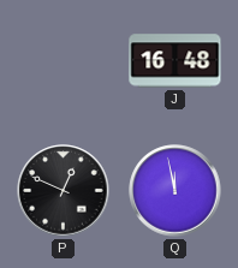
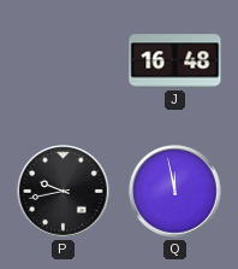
P: 12:49 -> 9:43
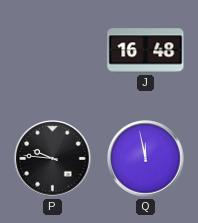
P: 9:43 -> 9:46
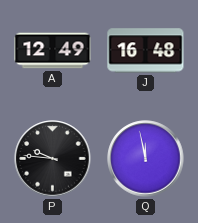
A: none -> 12:49
